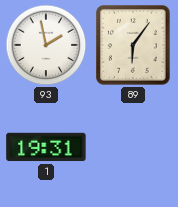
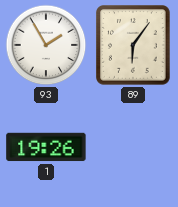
93: 1:58 -> 1:55
1: 19:31 -> 19:26
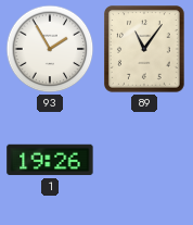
89: 6:06 -> 11:06
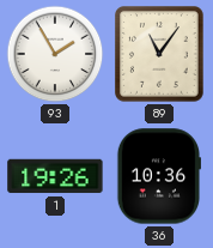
36: none -> 10:36
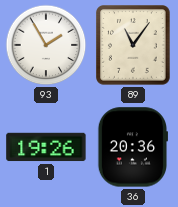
36: 10:36 -> 20:36
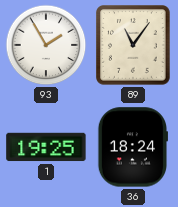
1: 19:26 -> 19:25
36: 20:36 -> 18:24
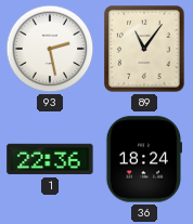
93: 1:55 -> 2:28
1: 19:25 -> 22:36
